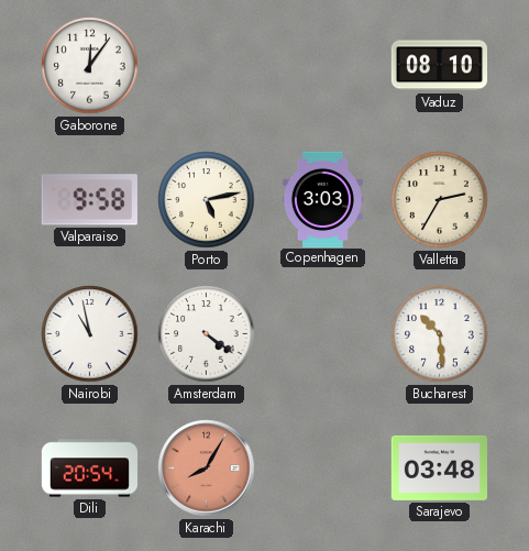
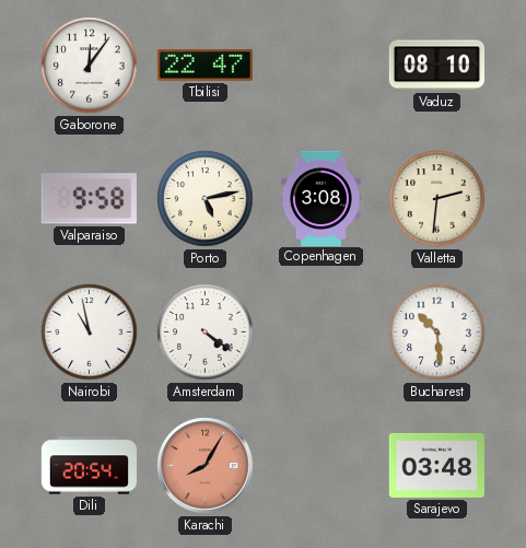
Tbilisi: none -> 22:47
Copenhagen: 3:03 -> 3:08
Valletta: 2:35 -> 2:31
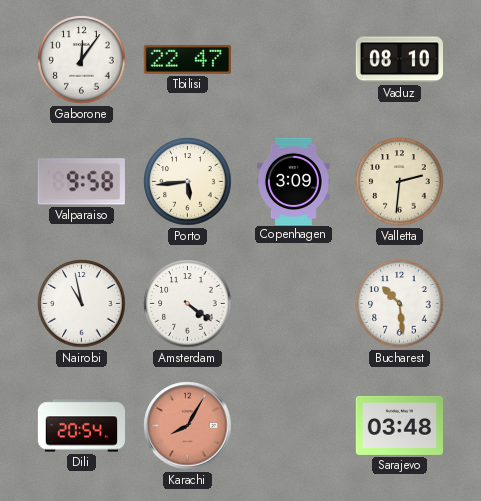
Porto: 5:13 -> 5:44
Copenhagen: 3:08 -> 3:09
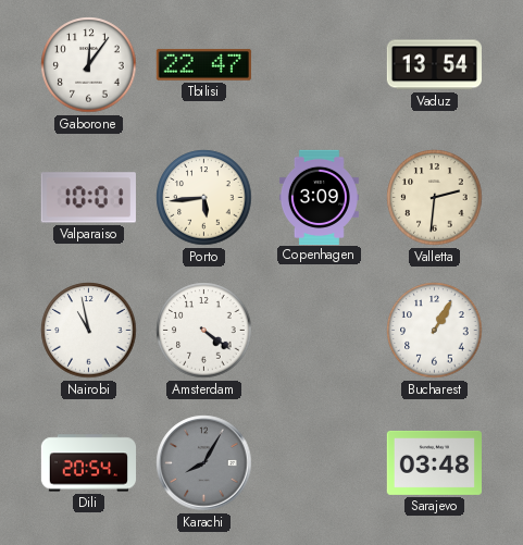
Vaduz: 08:10 -> 13:54
Valparaiso: 9:58 -> 10:01
Bucharest: 10:29 -> 1:05
Karachi dial: salmon -> grey
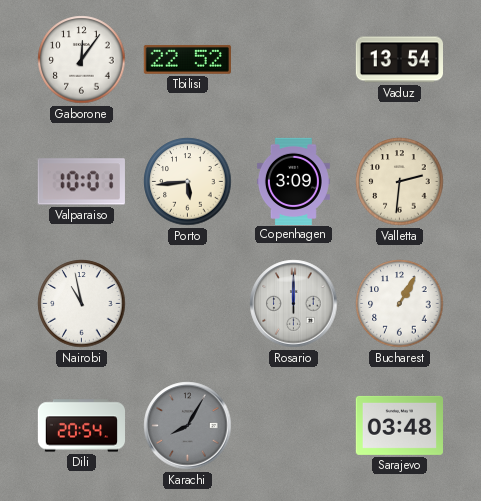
Tbilisi: 22:47 -> 22:52
Amsterdam: 4:21 -> none
Rosario: none -> 12:00
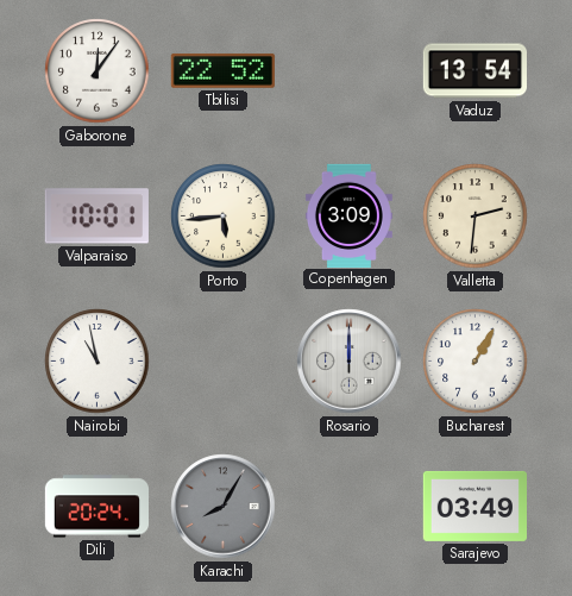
Dili: 20:54 -> 20:24
Sarajevo: 03:48 -> 03:49
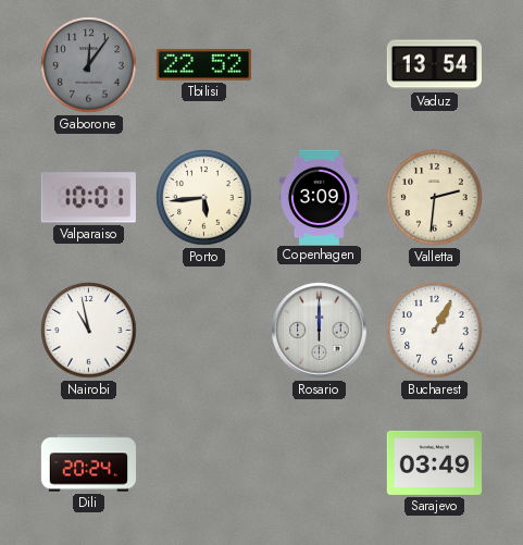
Gaborone dial: white -> grey
Karachi: 8:05 -> none
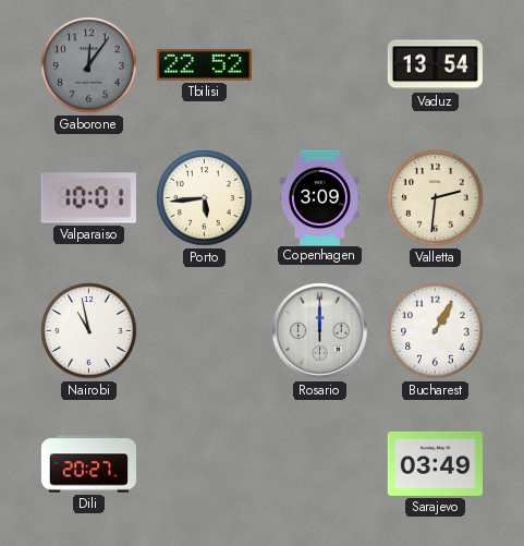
Dili: 20:24 -> 20:27
